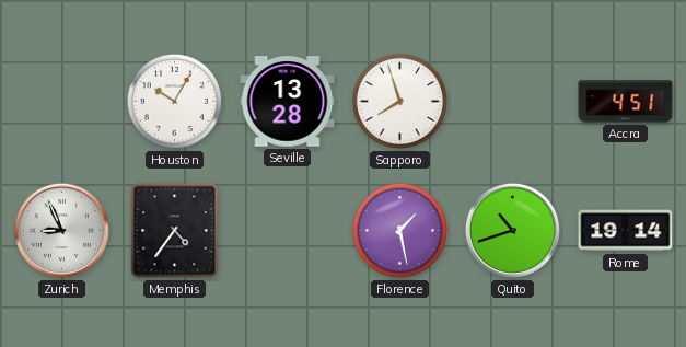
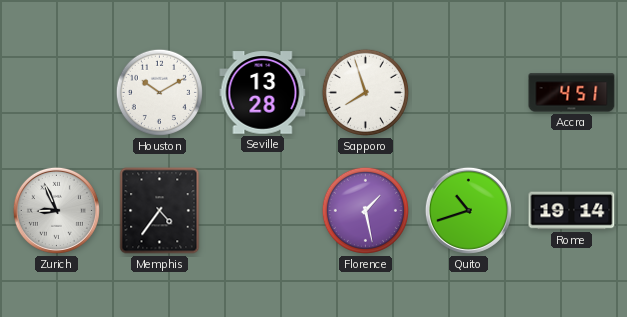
Houston: 10:05 -> 10:10
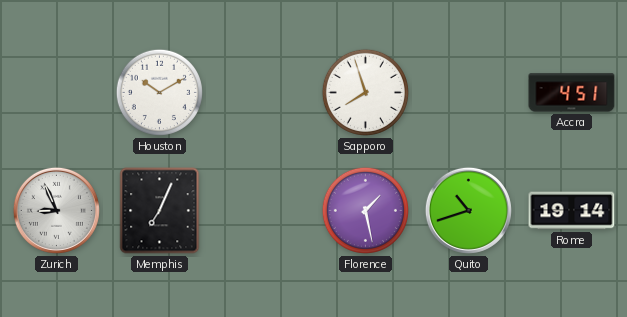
Seville: 13:28 -> none
Memphis: 4:36 -> 7:04
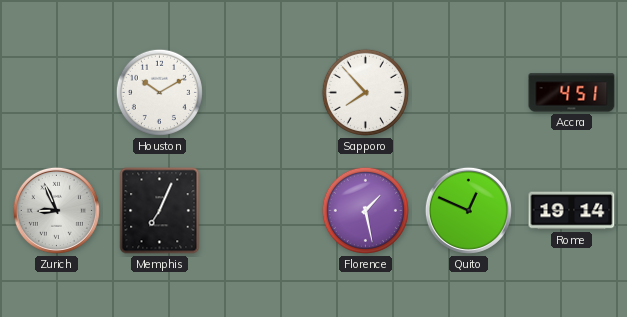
Sapporo: 7:57 -> 7:53
Quito: 10:42 -> 12:49
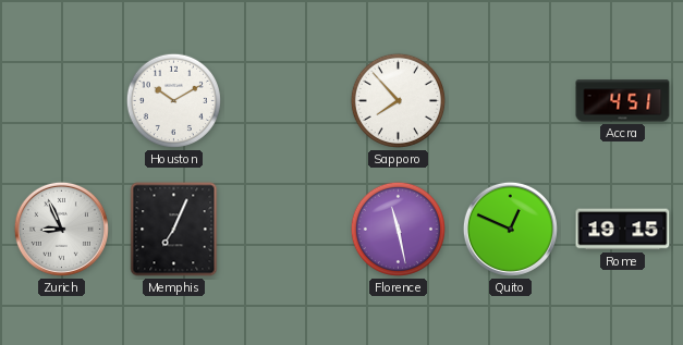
Florence: 1:28 -> 11:28
Rome: 19:14 -> 19:15
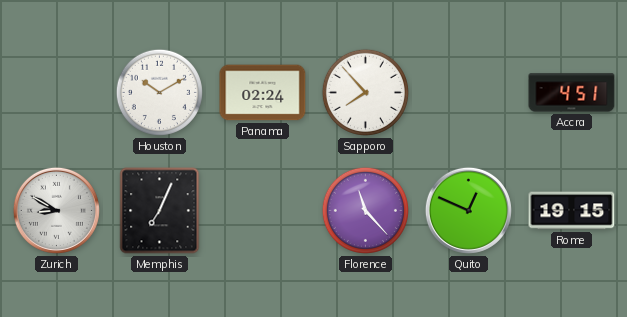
Panama: none -> 02:24
Zurich: 8:56 -> 8:50
Florence: 11:28 -> 11:23
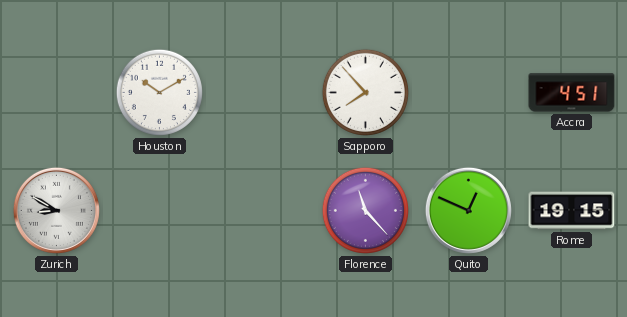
Panama: 02:24 -> none
Memphis: 7:04 -> none
